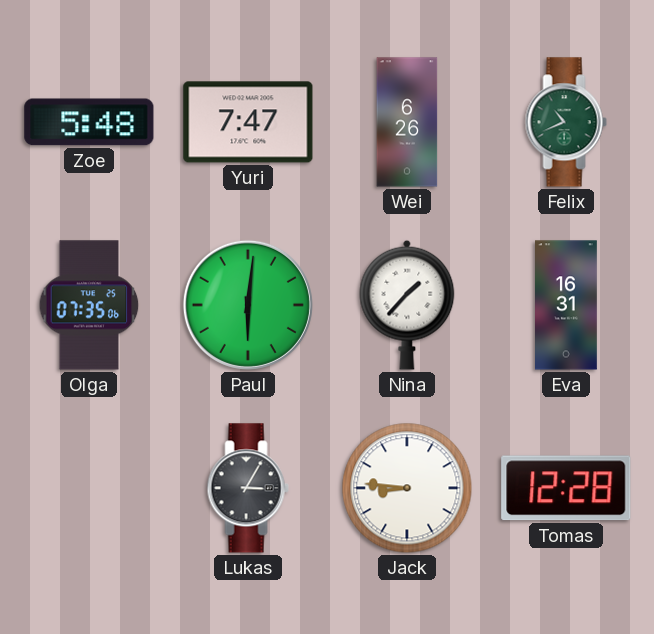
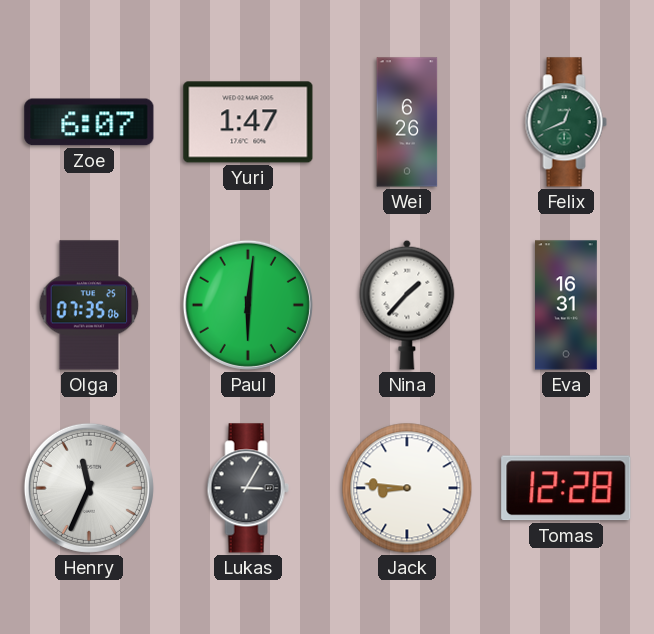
Zoe: 5:48 -> 6:07
Yuri: 7:47 -> 1:47
Felix: 10:41 -> 12:41
Henry: none -> 11:34
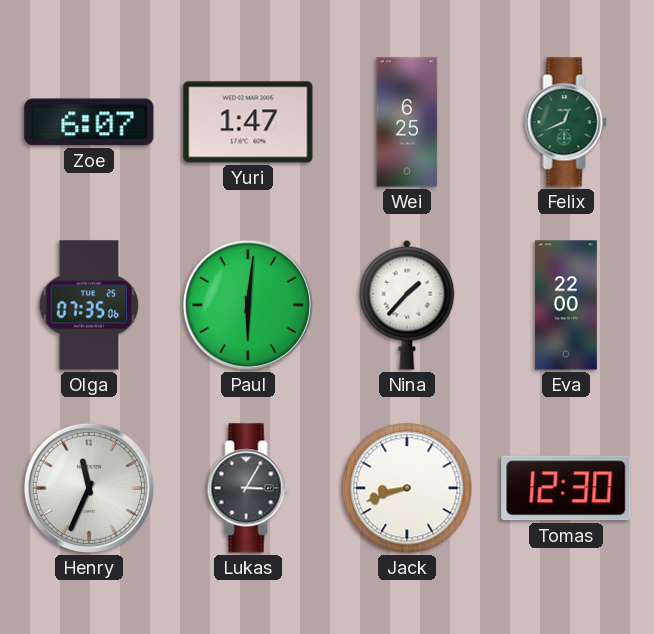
Wei: 6:26 -> 6:25
Eva: 16:31 -> 22:00
Jack: 8:46 -> 8:42
Tomas: 12:28 -> 12:30
